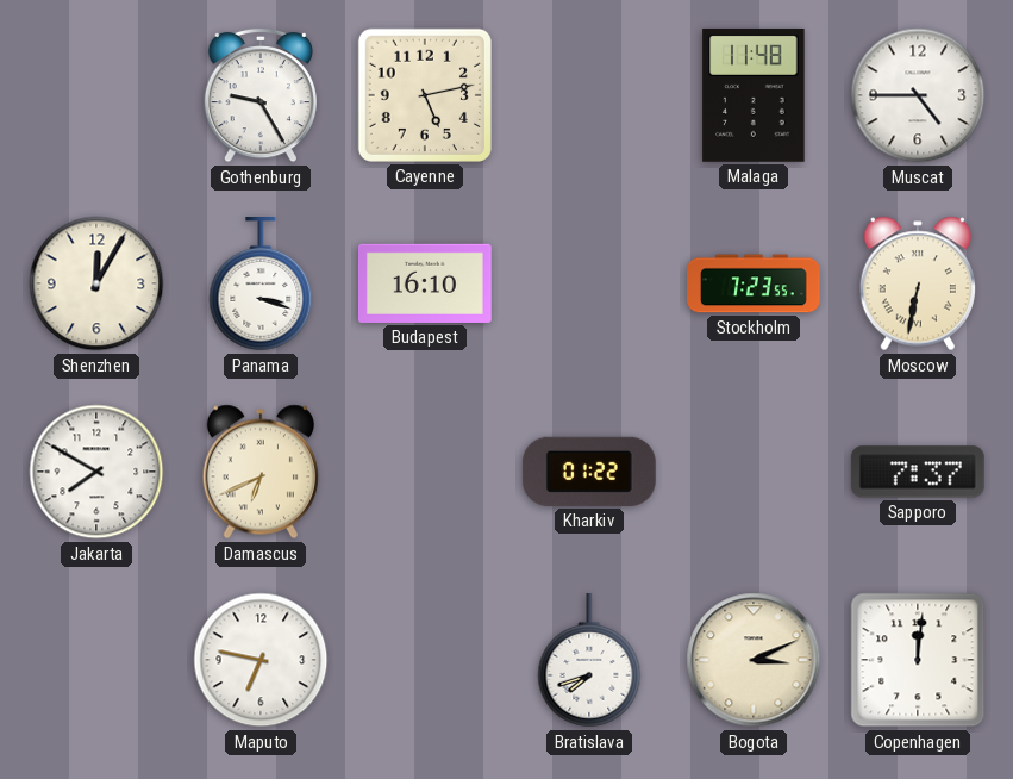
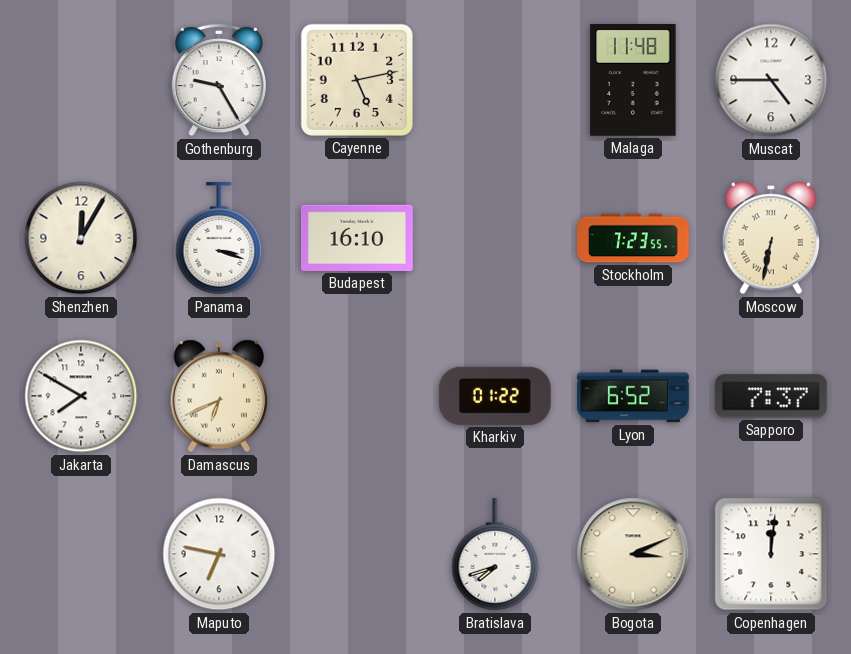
Lyon: none -> 6:52
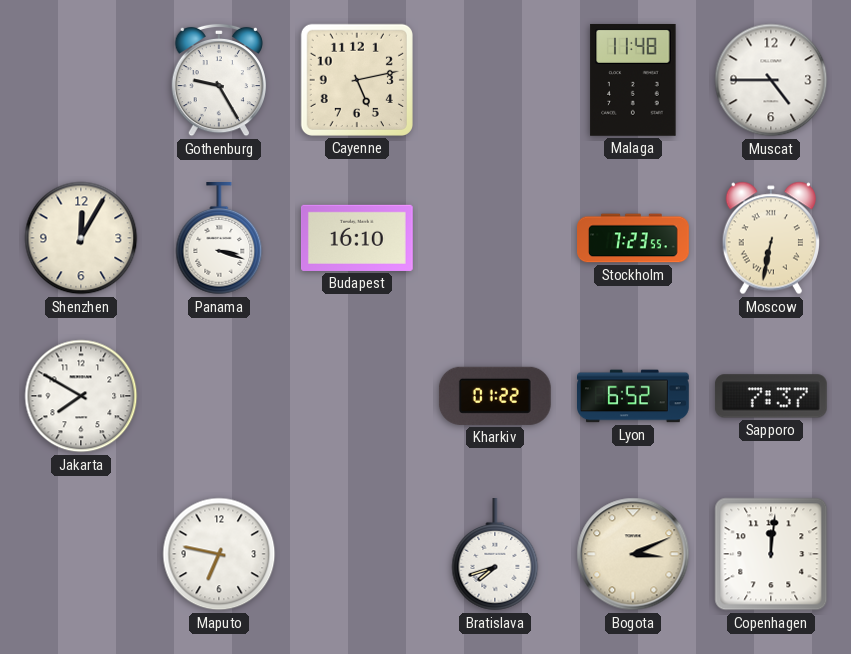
Damascus: 6:41 -> none
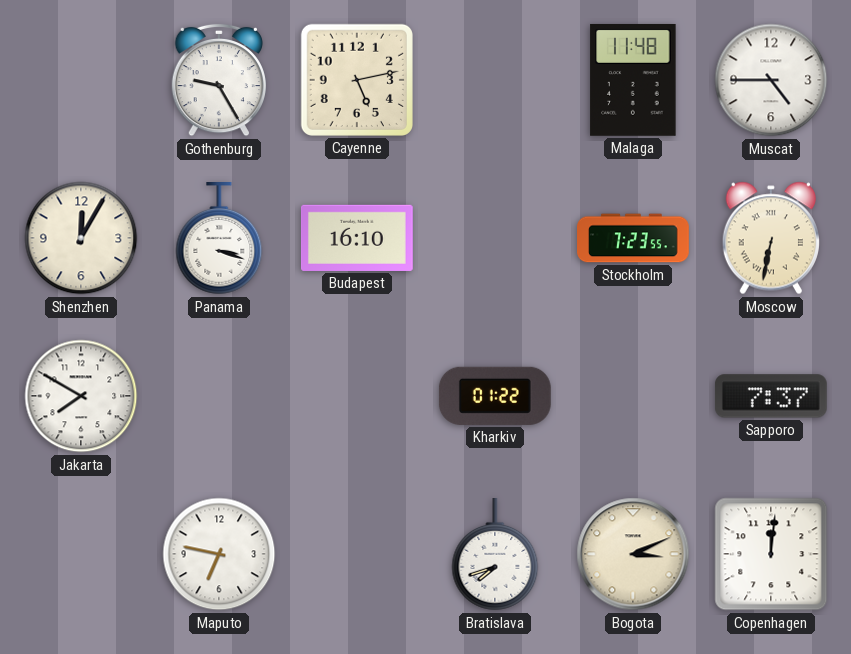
Lyon: 6:52 -> none
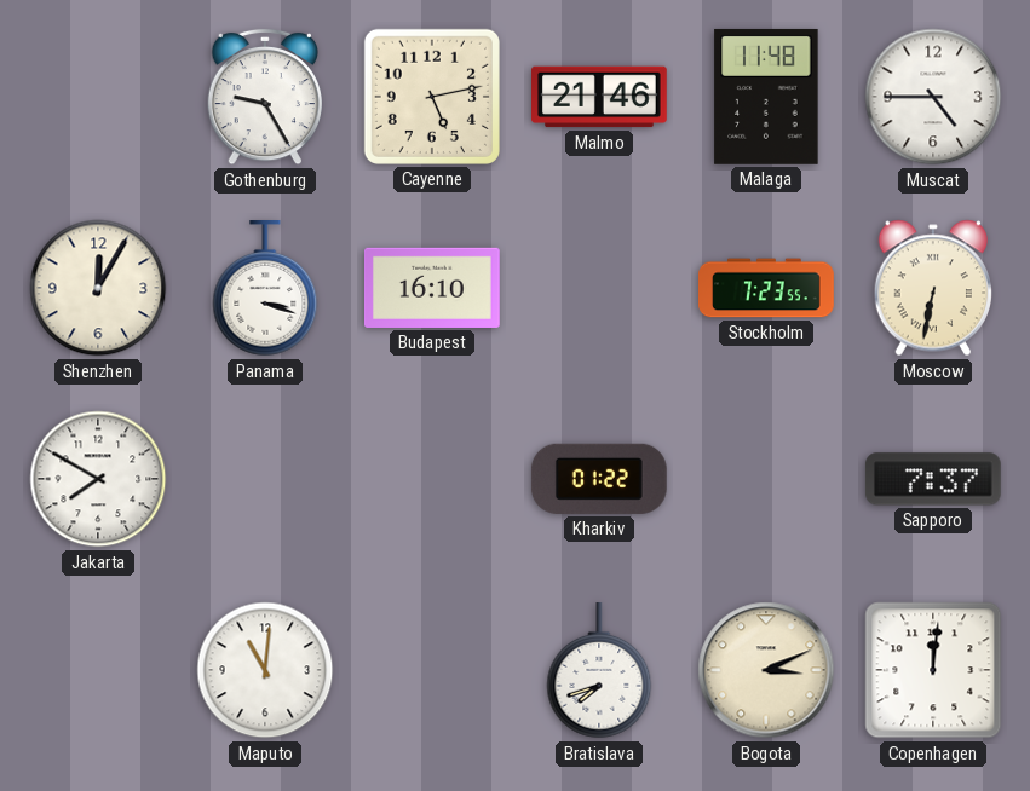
Malmo: none -> 21:46
Maputo: 6:47 -> 11:01
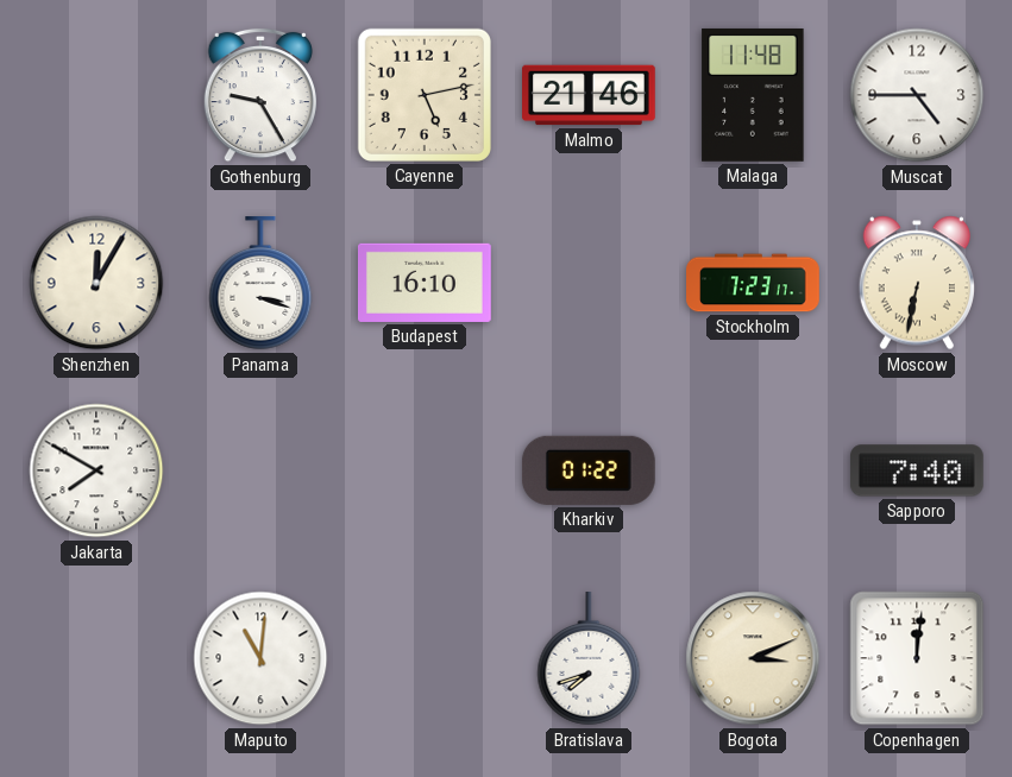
Stockholm: 7:23:55 -> 7:23:17
Sapporo: 7:37 -> 7:40
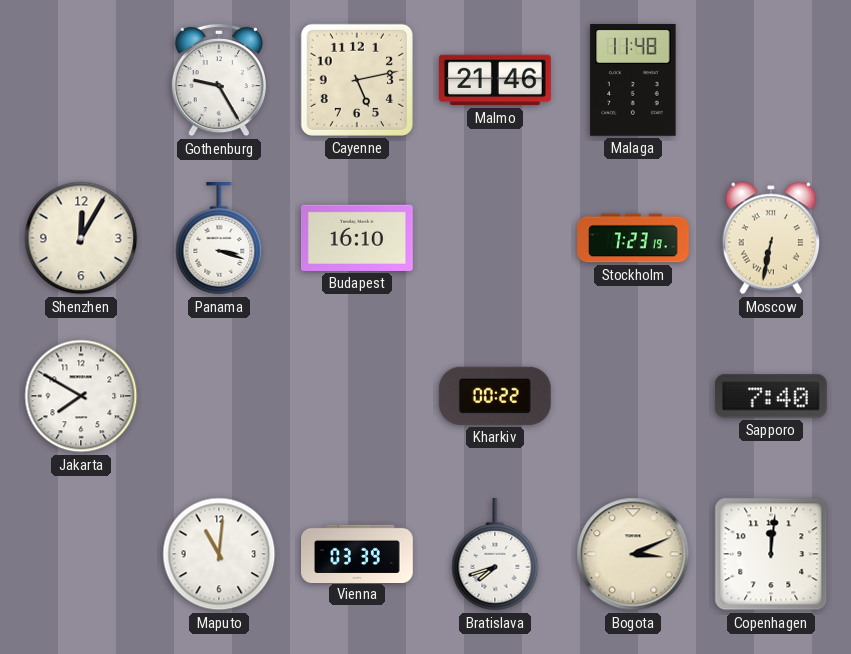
Muscat: 4:45 -> none
Stockholm: 7:23:17 -> 7:23:19
Kharkiv: 01:22 -> 00:22
Vienna: none -> 03:39
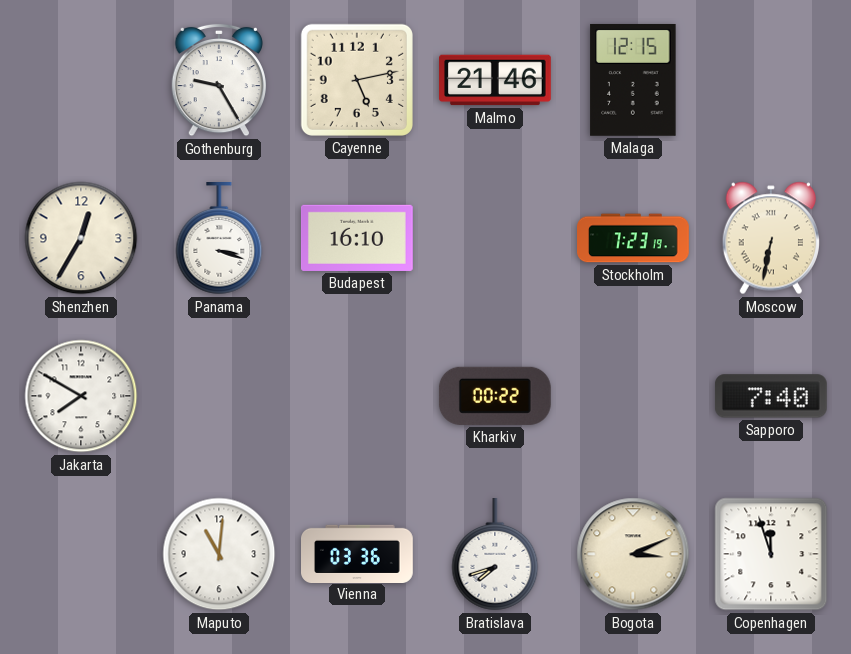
Malaga: 11:48 -> 12:15
Shenzhen: 12:05 -> 12:35
Vienna: 03:39 -> 03:36
Copenhagen: 12:01 -> 11:57
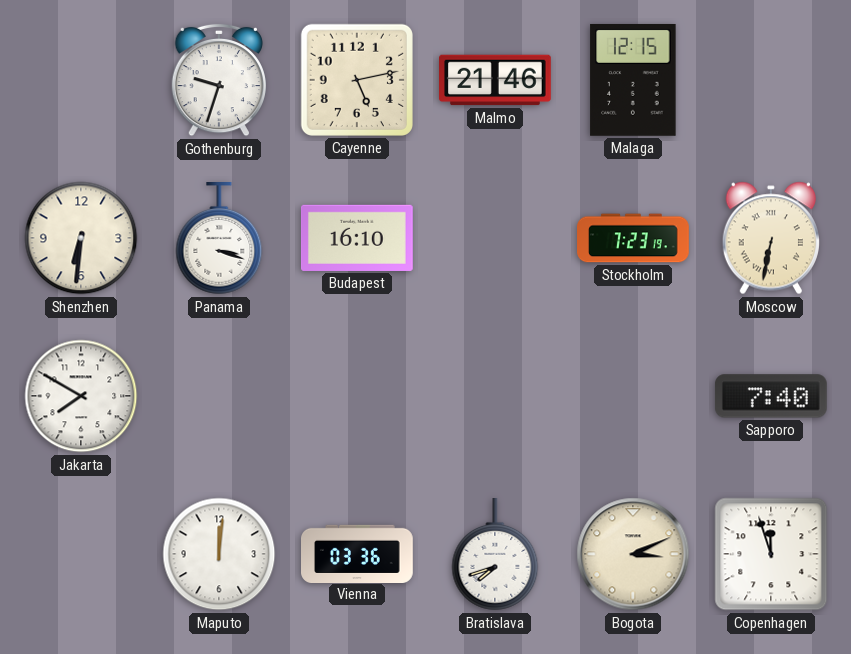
Gothenburg: 9:25 -> 9:33
Shenzhen: 12:35 -> 6:31
Kharkiv: 00:22 -> none
Maputo: 11:01 -> 12:01
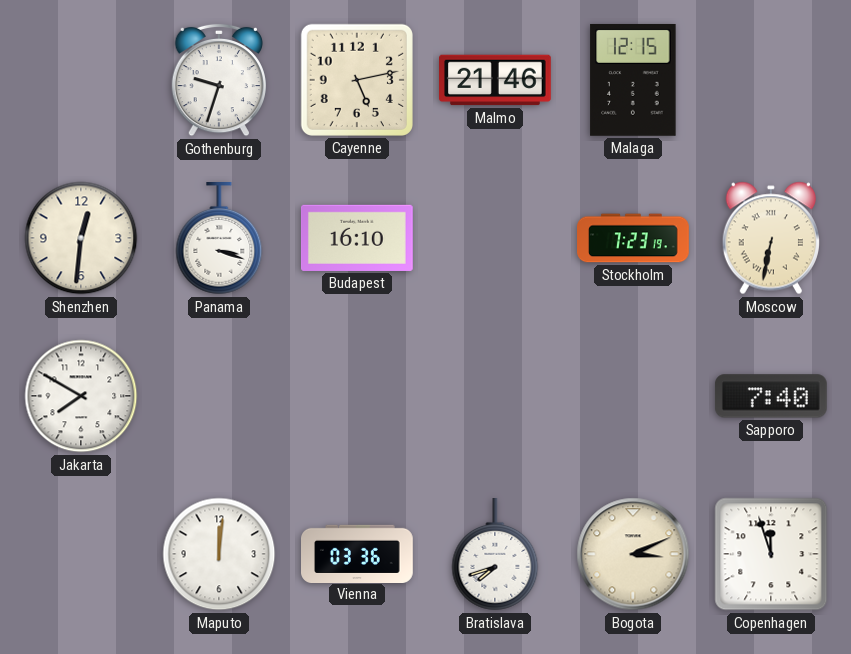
Shenzhen: 6:31 -> 12:31
